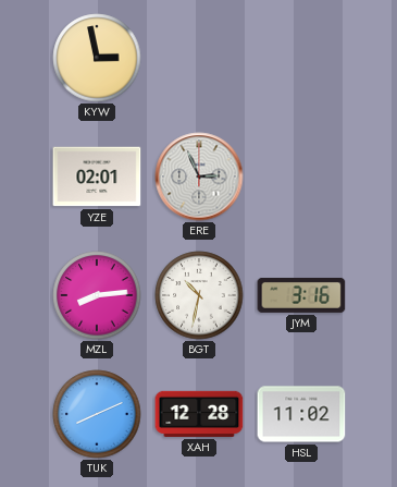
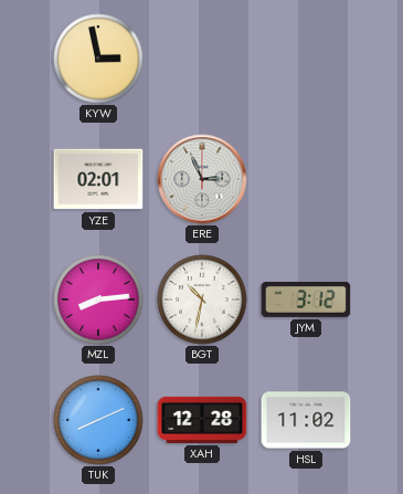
JYM: 3:16 -> 3:12
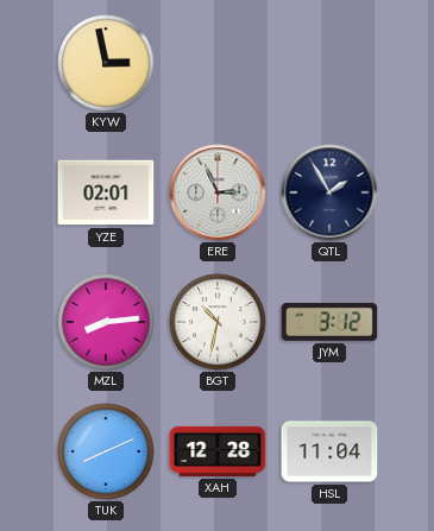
QTL: none -> 1:55
HSL: 11:02 -> 11:04
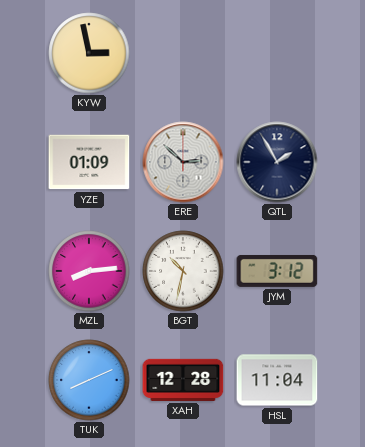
YZE: 02:01 -> 01:09
ERE: 2:56 -> 2:52
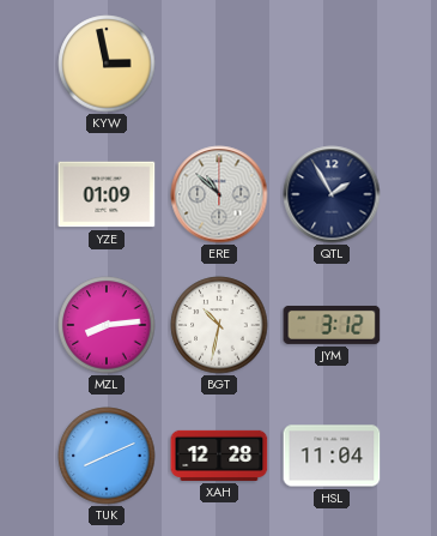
ERE: 2:52 -> 10:52
